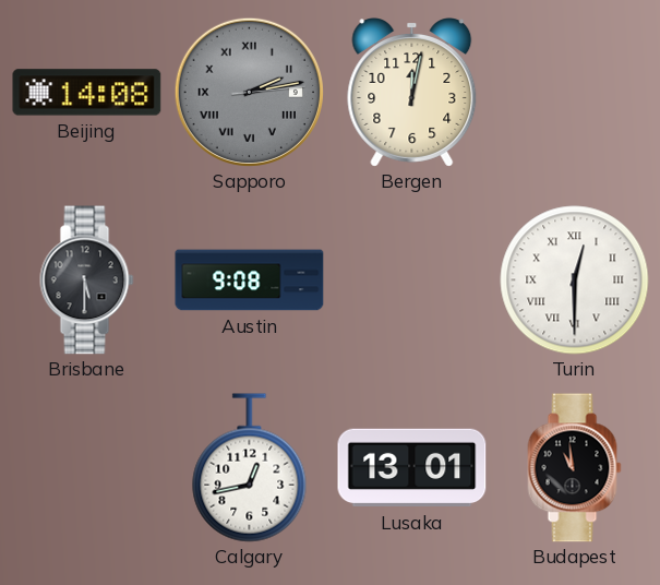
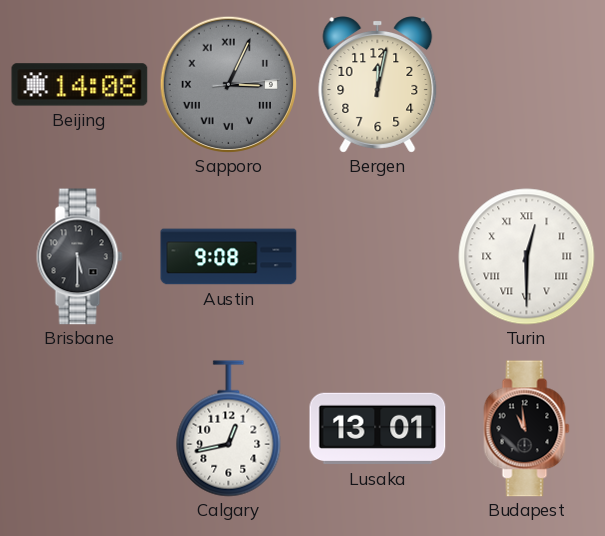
Sapporo: 2:13 -> 3:04
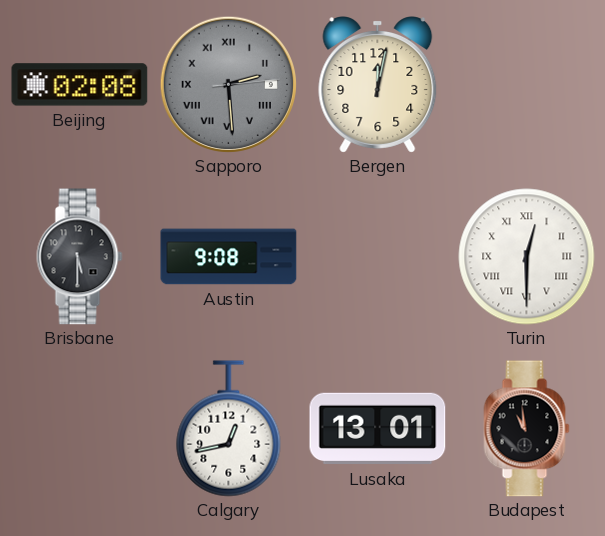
Beijing: 14:08 -> 02:08
Sapporo: 3:04 -> 2:29
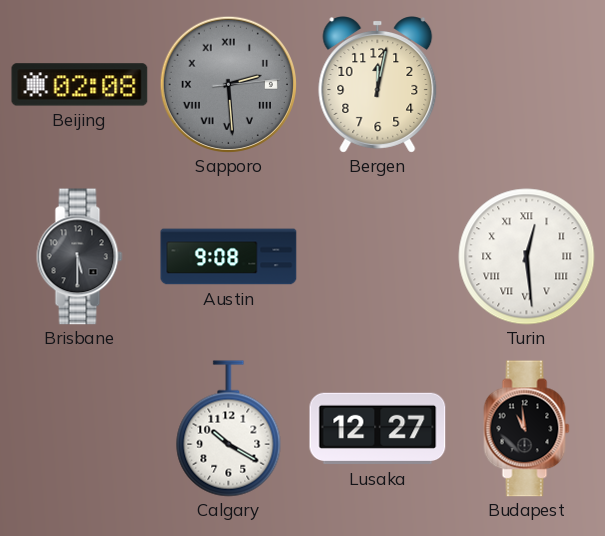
Turin: 12:30 -> 12:29
Calgary: 12:43 -> 10:20
Lusaka: 13:01 -> 12:27
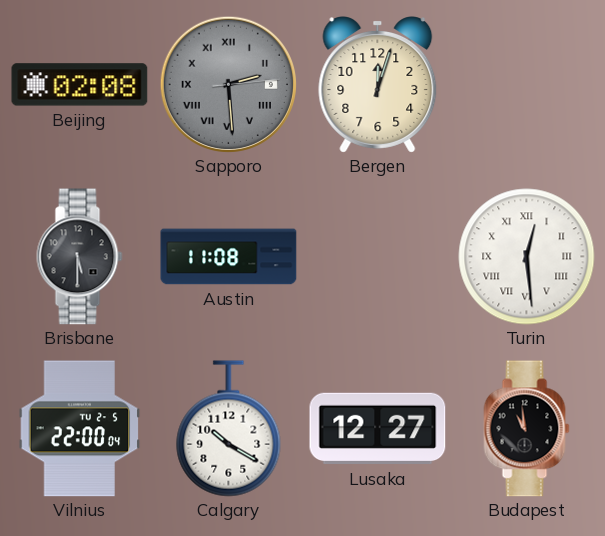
Bergen: 12:02 -> 12:03
Austin: 9:08 -> 11:08
Vilnius: none -> 22:00
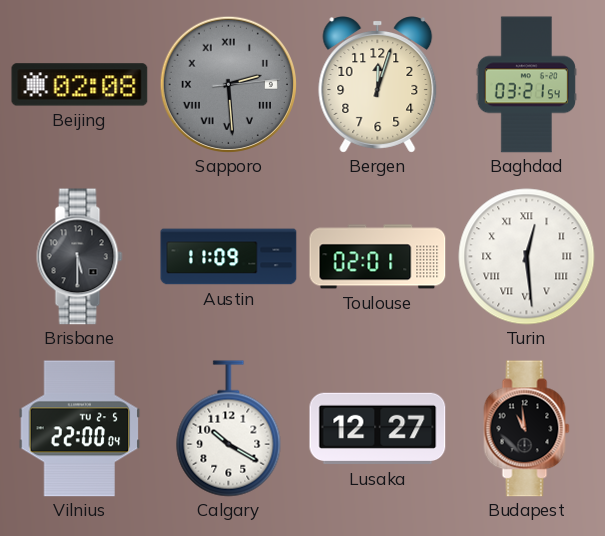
Baghdad: none -> 03:21
Austin: 11:08 -> 11:09
Toulouse: none -> 02:01
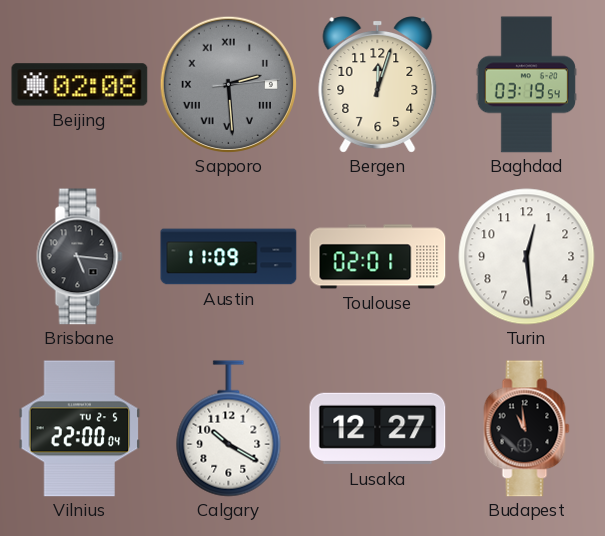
Baghdad: 03:21 -> 03:19
Brisbane: 5:30 -> 5:16
Turin numerals: Roman -> Arabic
